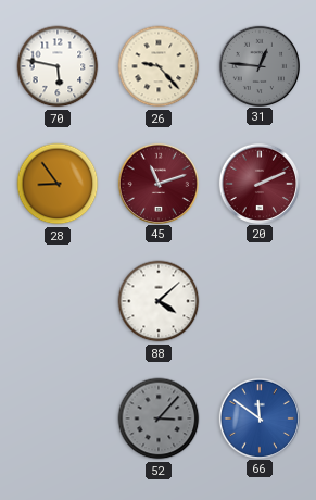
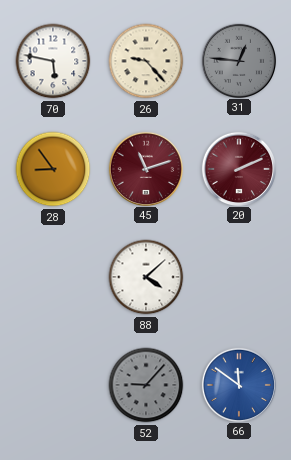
52: 3:07 -> 9:07
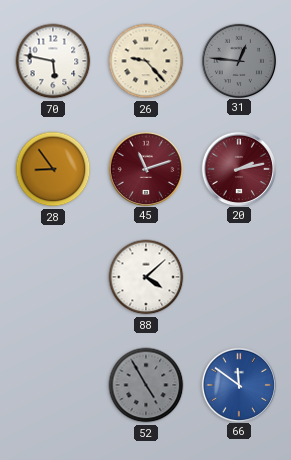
20: 2:11 -> 2:13
52: 9:07 -> 4:55
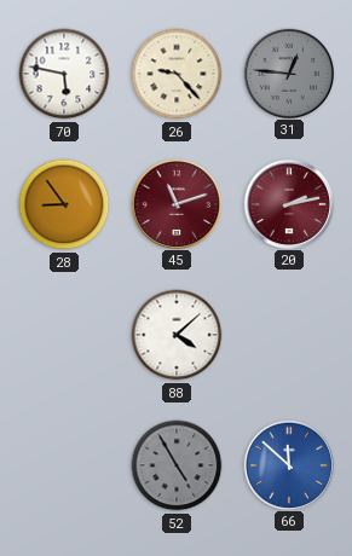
66: 11:51 -> 11:52
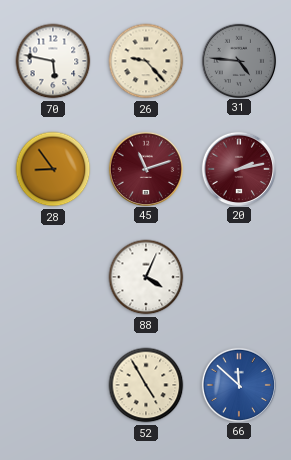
31: 12:46 -> 4:46
88: 4:08 -> 4:04
52 dial: grey -> cream
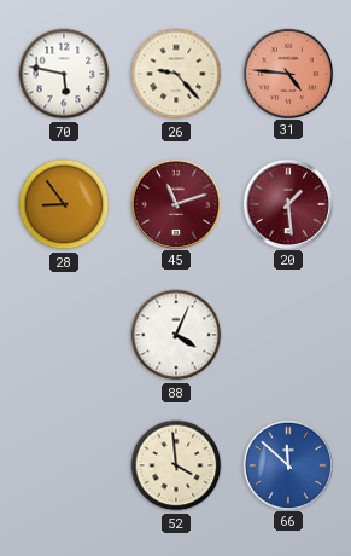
31 dial: grey -> salmon
20: 2:13 -> 1:29
52: 4:55 -> 3:59
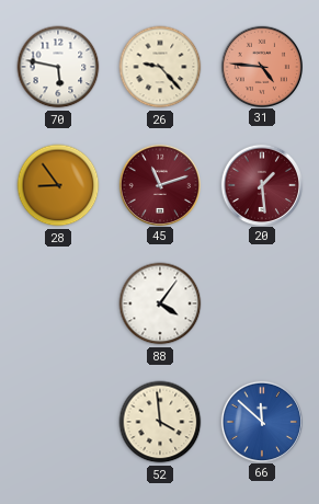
88: 4:04 -> 4:06
